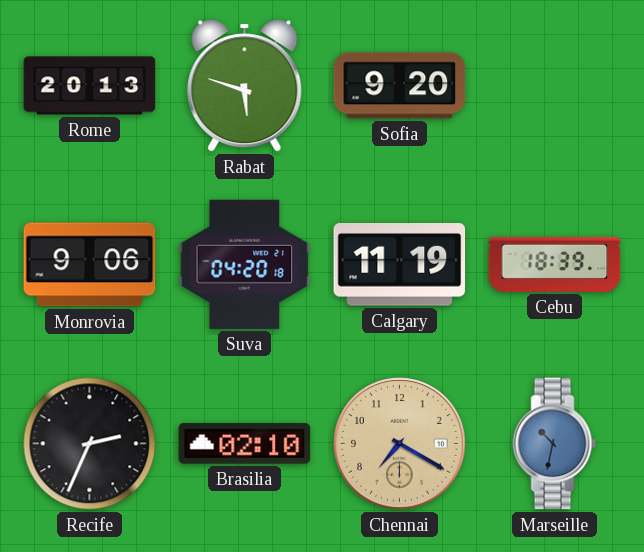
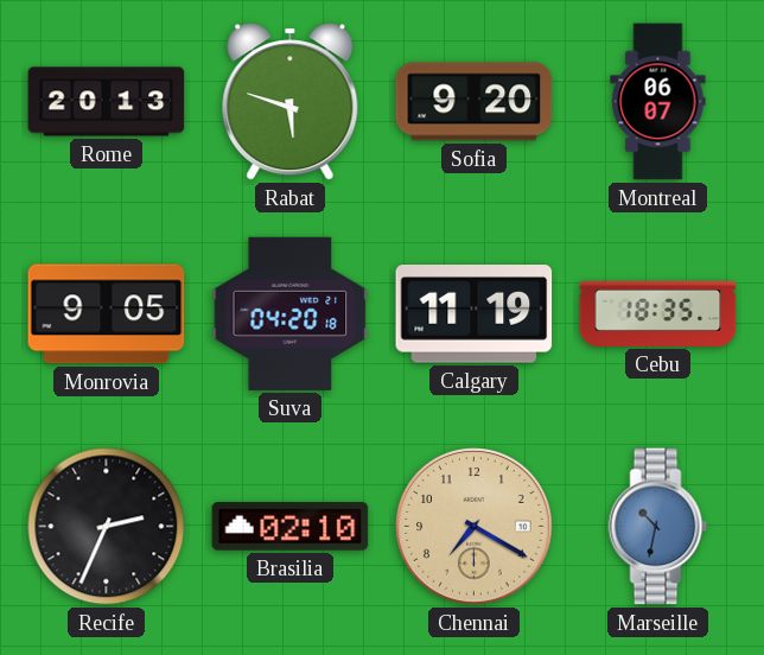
Montreal: none -> 06:07
Monrovia: 9:06 -> 9:05
Cebu: 18:39 -> 18:35
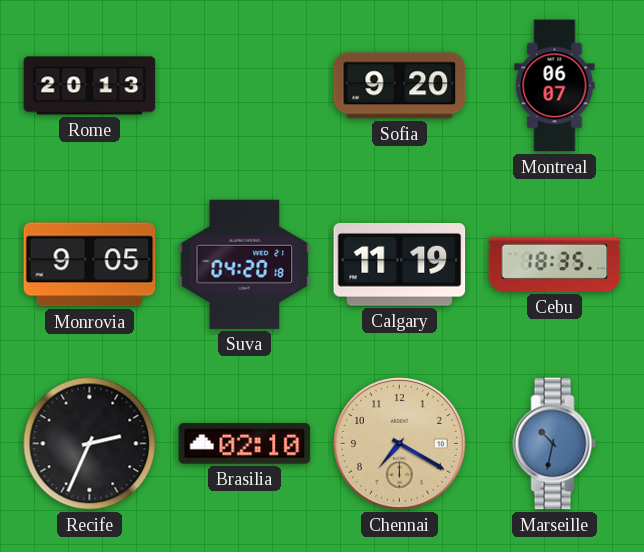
Rabat: 5:48 -> none
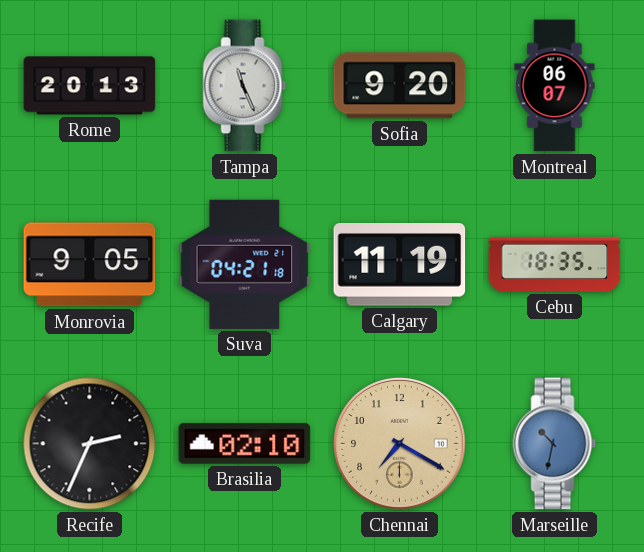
Tampa: none -> 11:26
Suva: 04:20 -> 04:21
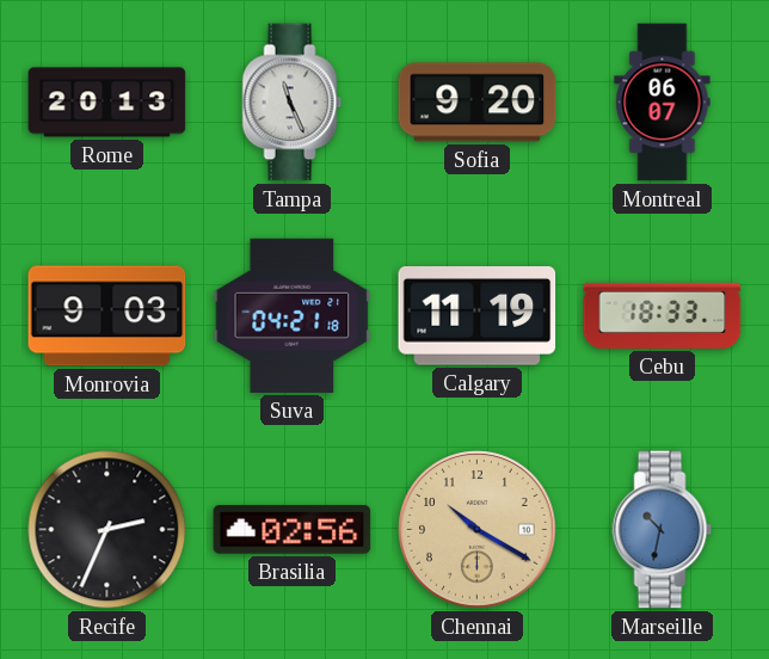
Monrovia: 9:05 -> 9:03
Cebu: 18:35 -> 18:33
Brasilia: 02:10 -> 02:56
Chennai: 7:20 -> 10:20
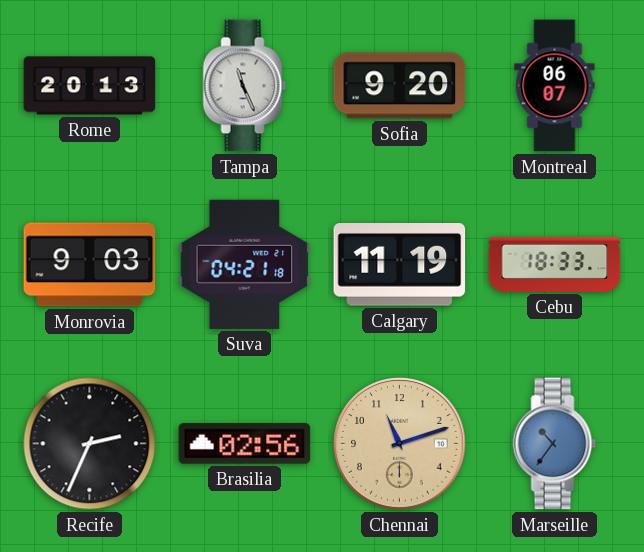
Chennai: 10:20 -> 11:12
Marseille: 10:32 -> 10:36
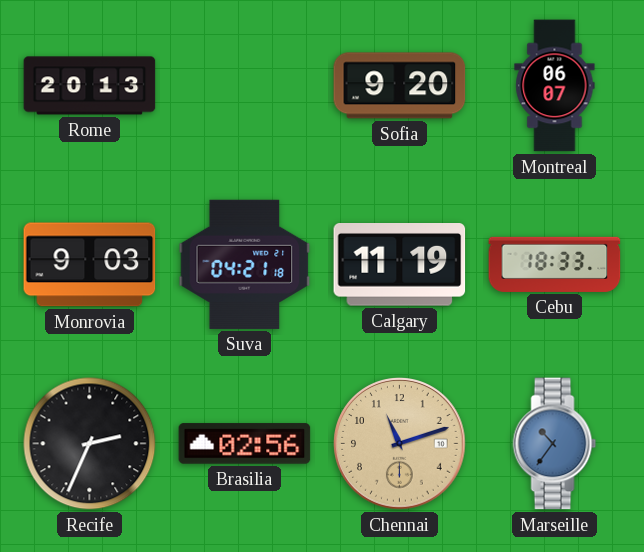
Tampa: 11:26 -> none
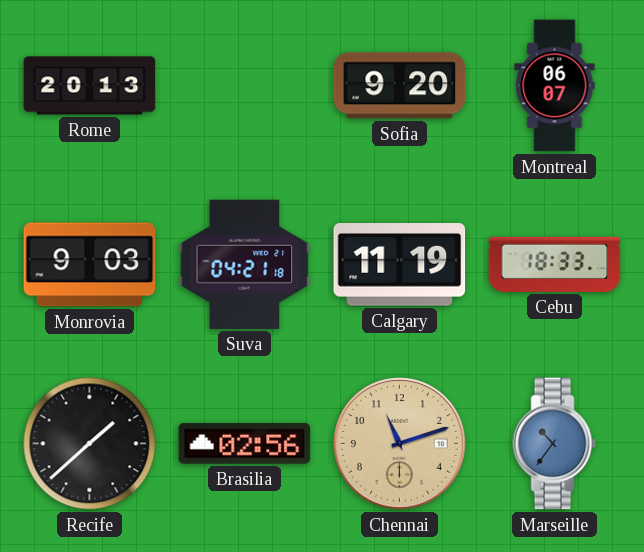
Recife: 2:34 -> 1:38
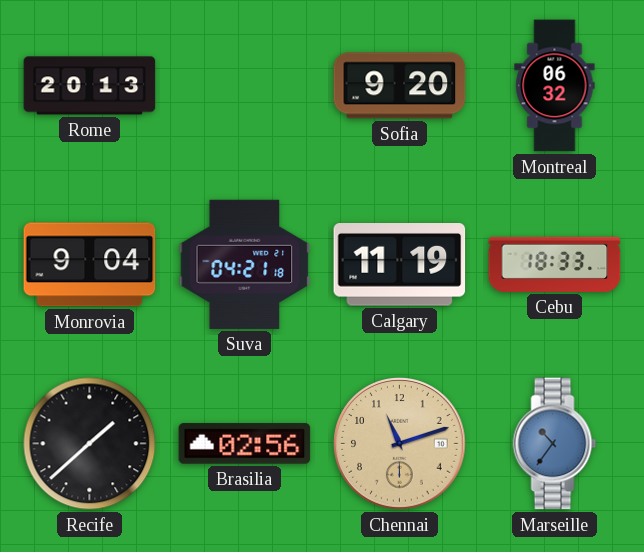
Montreal: 06:07 -> 06:32
Monrovia: 9:03 -> 9:04
